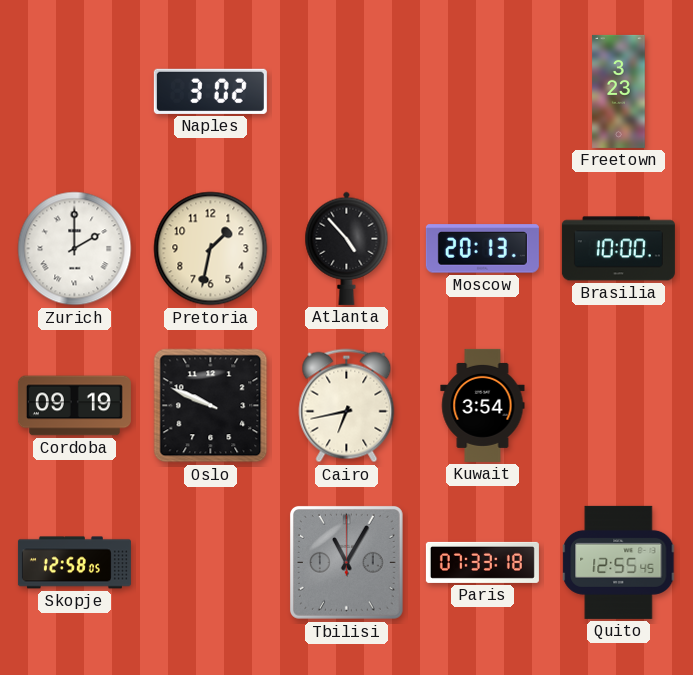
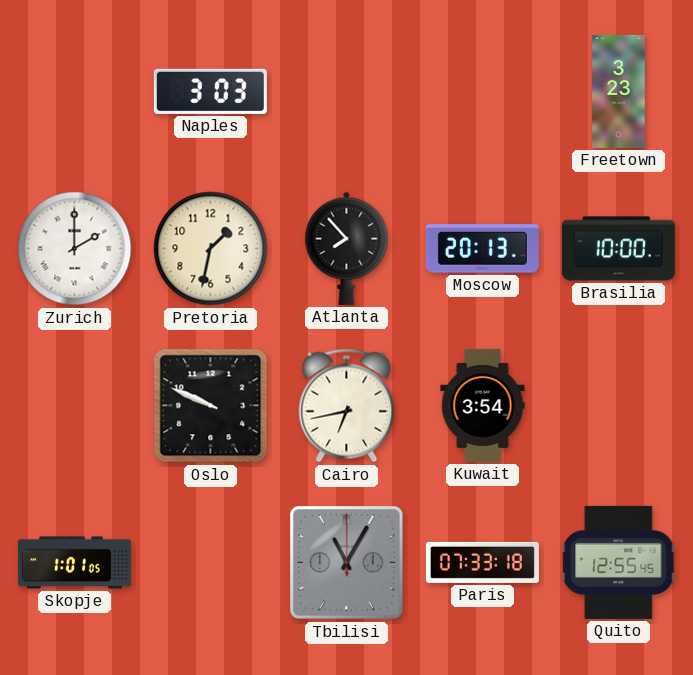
Naples: 3:02 -> 3:03
Atlanta: 4:53 -> 7:53
Cordoba: 09:19 -> none
Skopje: 12:58 -> 1:01
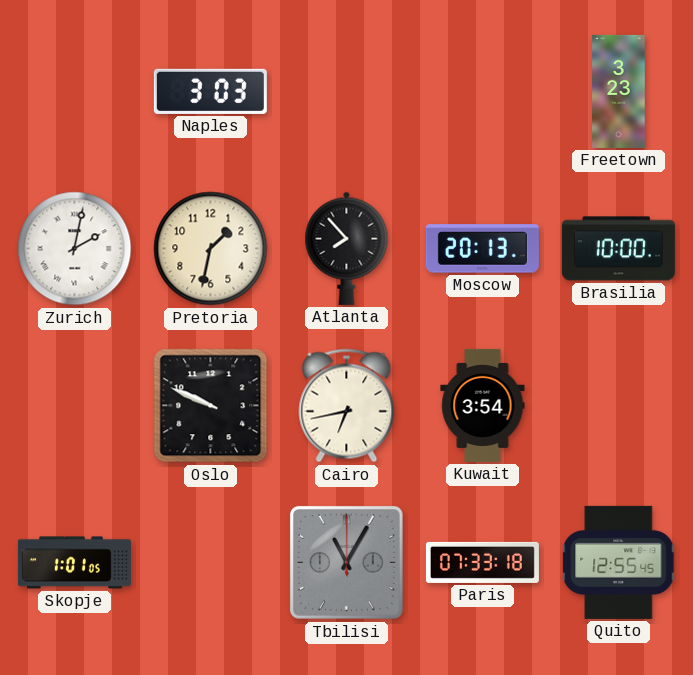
Zurich: 2:00 -> 2:02
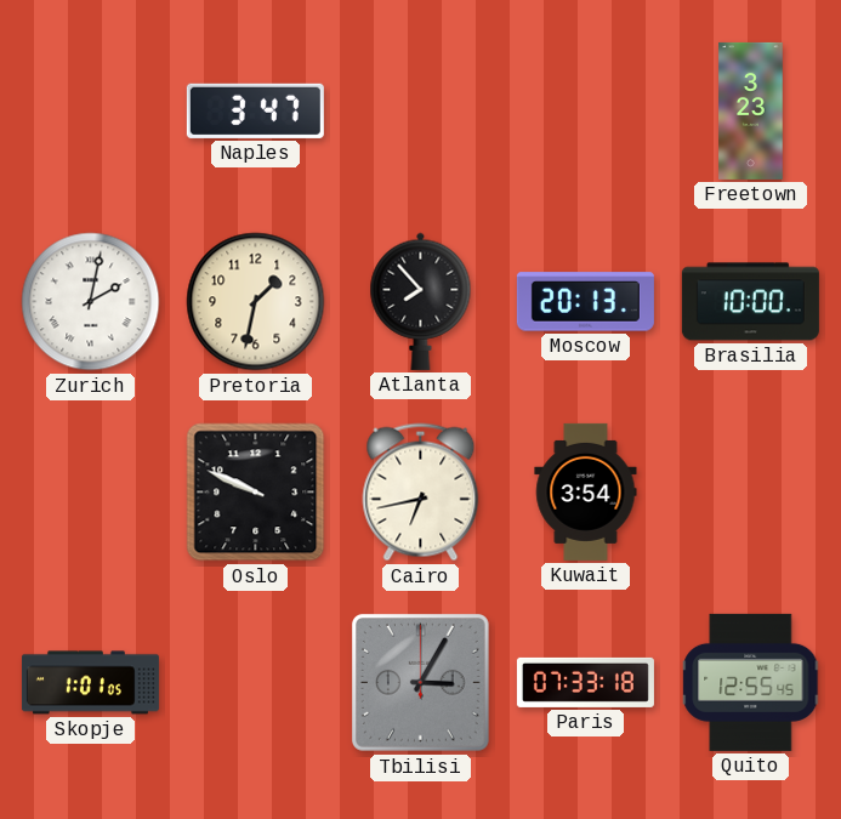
Naples: 3:03 -> 3:47
Tbilisi: 11:05 -> 3:05
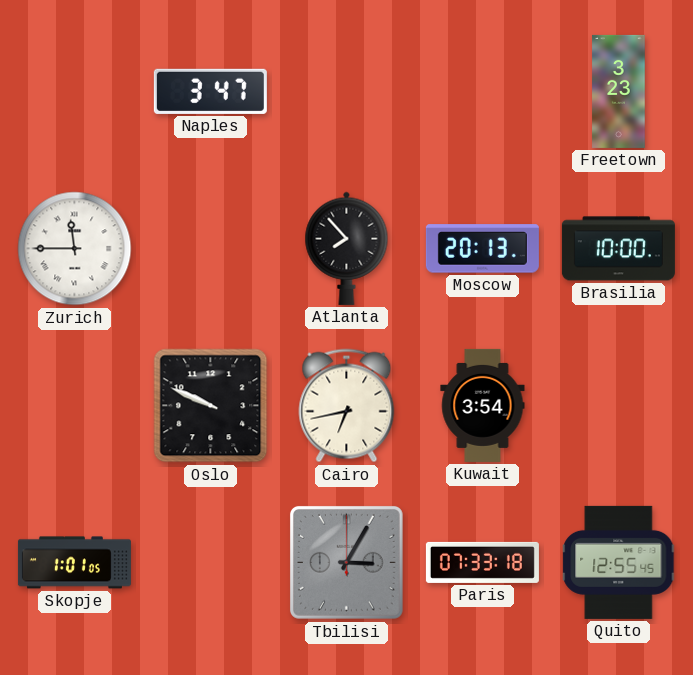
Zurich: 2:02 -> 11:45
Pretoria: 1:32 -> none
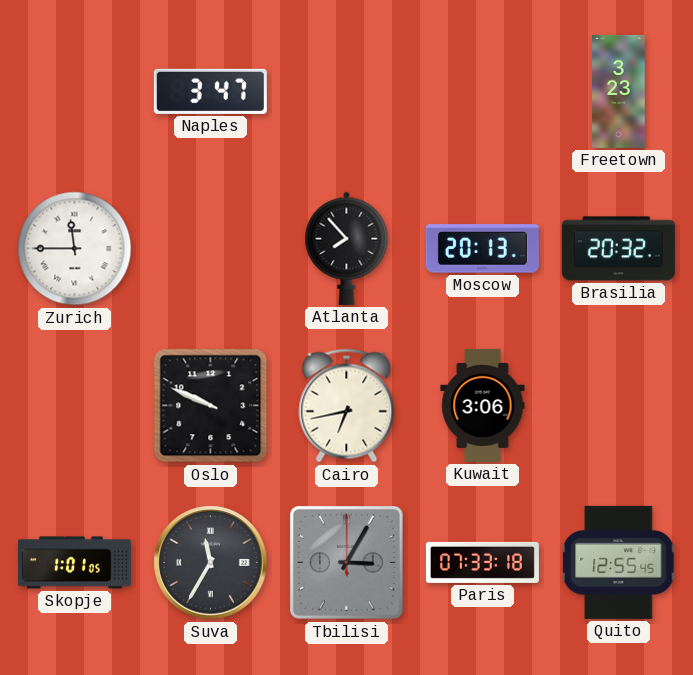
Brasilia: 10:00 -> 20:32
Kuwait: 3:54 -> 3:06
Suva: none -> 11:35
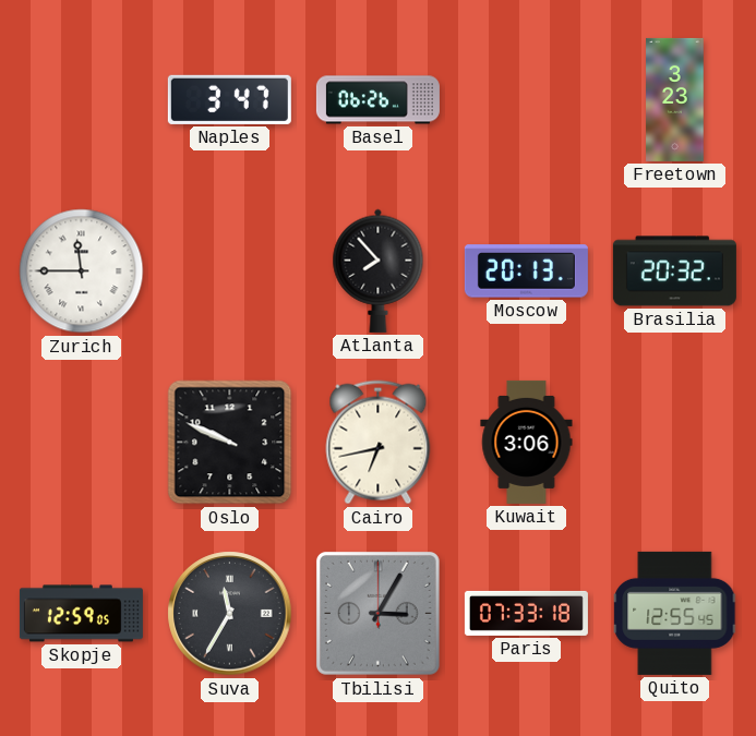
Basel: none -> 06:26
Skopje: 1:01 -> 12:59
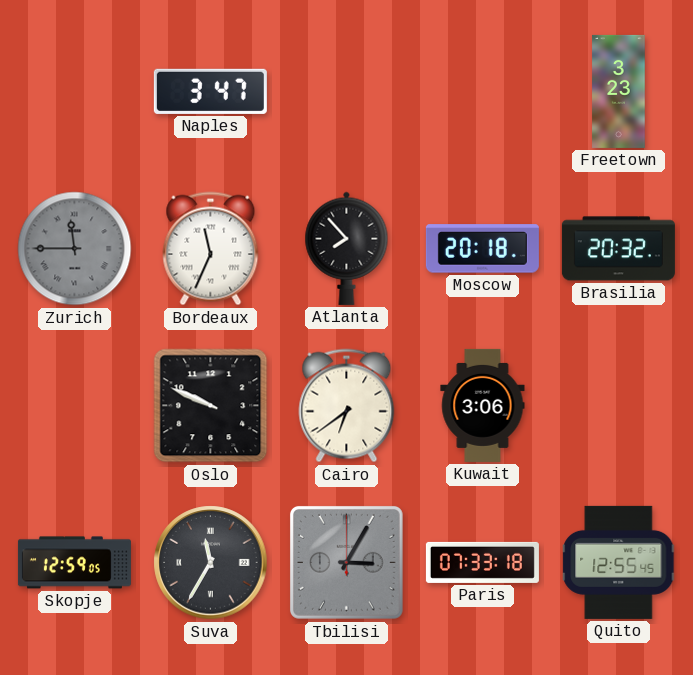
Basel: 06:26 -> none
Zurich dial: white -> grey
Bordeaux: none -> 11:34
Moscow: 20:13 -> 20:18
Cairo: 6:43 -> 6:39
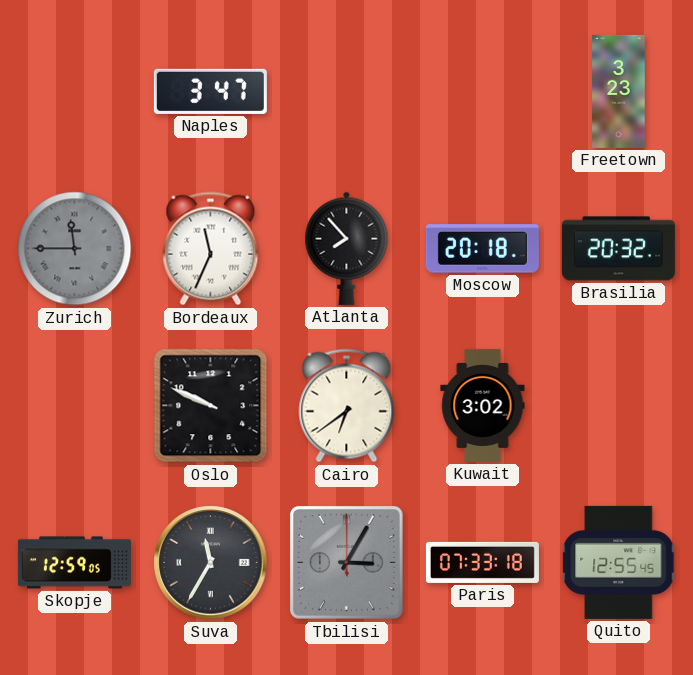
Kuwait: 3:06 -> 3:02
